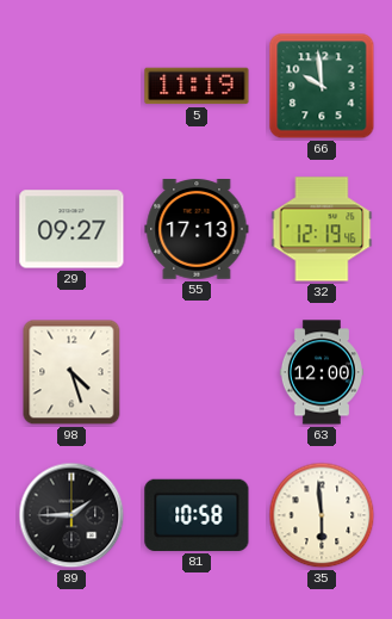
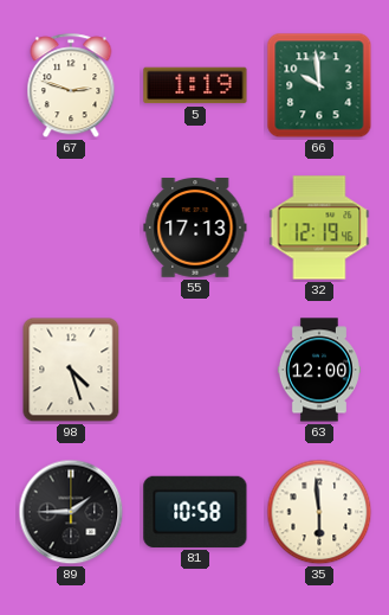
67: none -> 2:48
5: 11:19 -> 1:19
29: 09:27 -> none
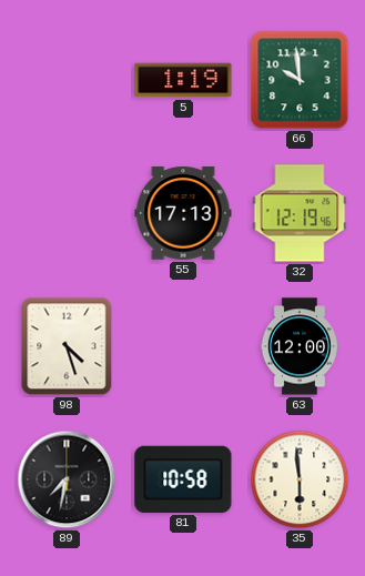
67: 2:48 -> none
89: 1:45 -> 7:32
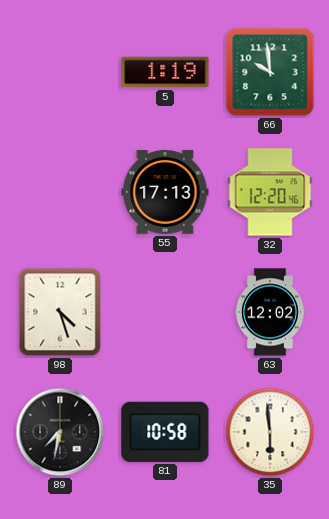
32: 12:19 -> 12:20
63: 12:00 -> 12:02
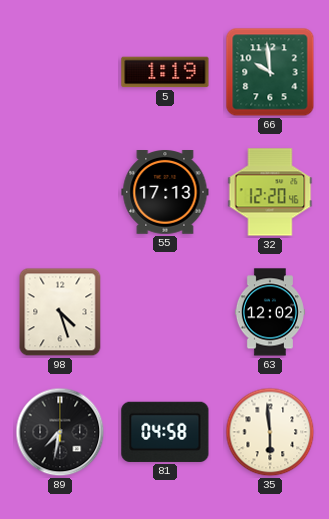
81: 10:58 -> 04:58
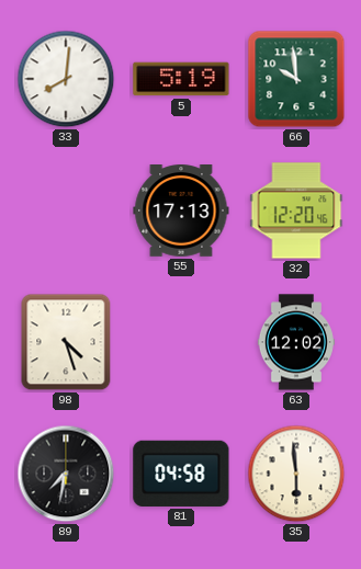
33: none -> 8:01
5: 1:19 -> 5:19
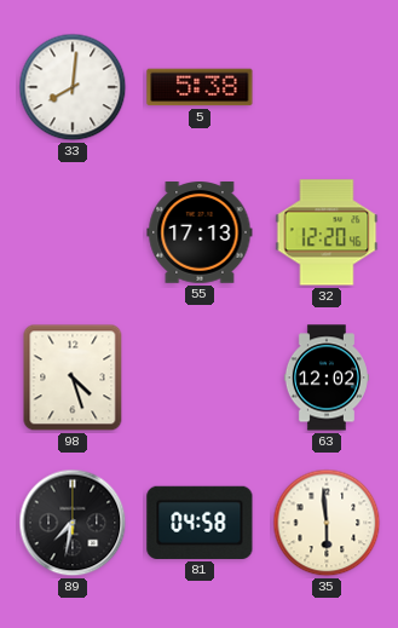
5: 5:19 -> 5:38
66: 9:59 -> none
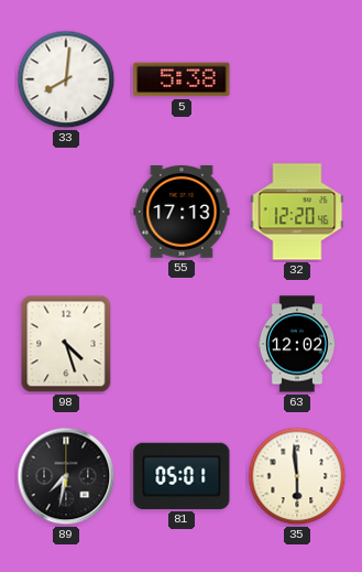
81: 04:58 -> 05:01
